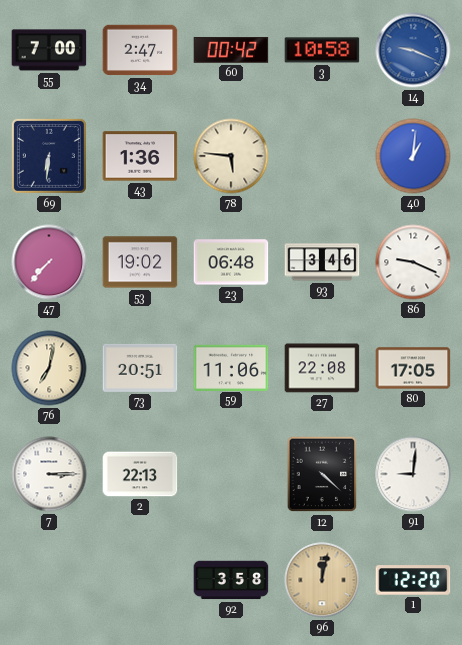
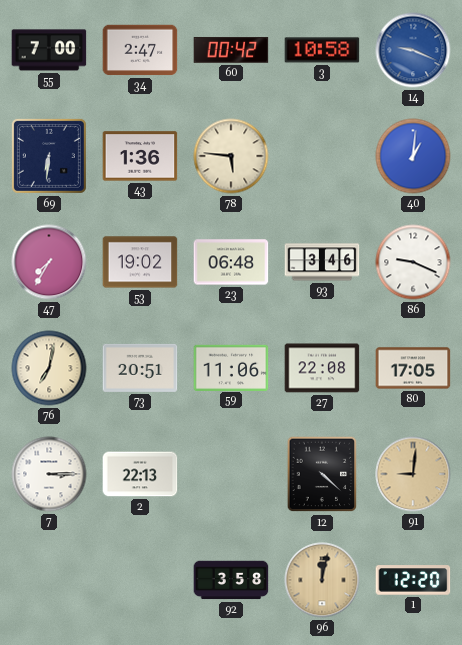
47: 7:37 -> 7:35
91 dial: white -> champagne
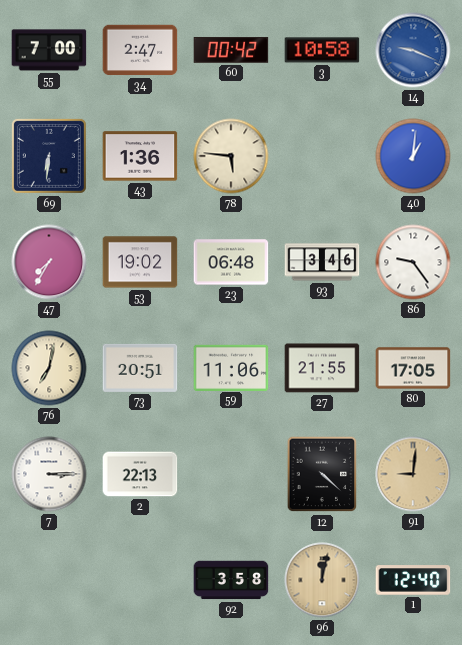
86: 9:19 -> 9:24
27: 22:08 -> 21:55
1: 12:20 -> 12:40
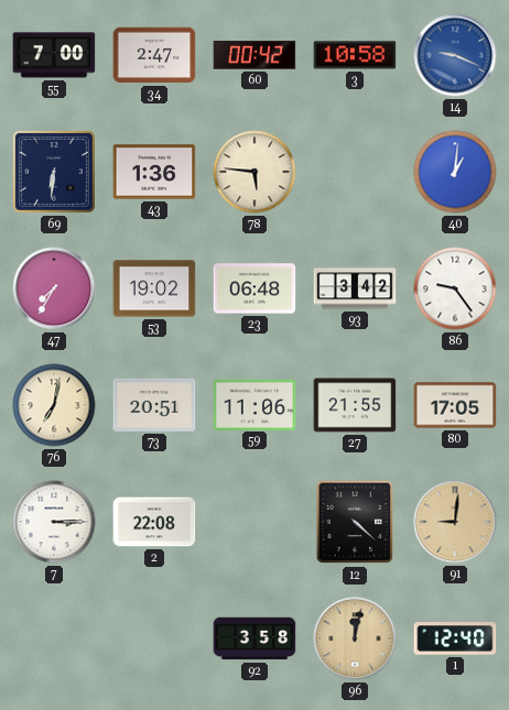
93: 3:46 -> 3:42
2: 22:13 -> 22:08
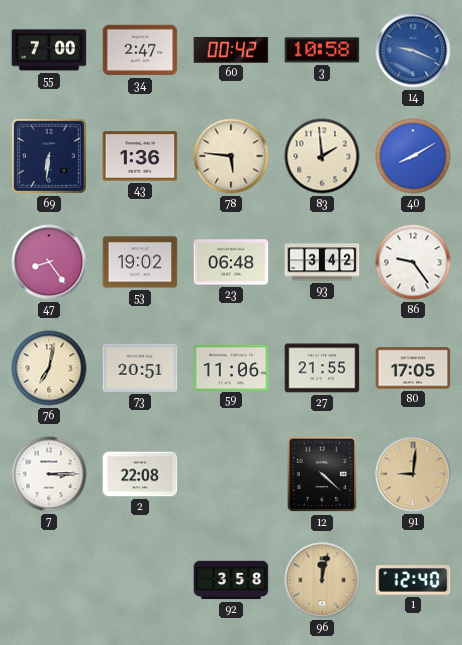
83: none -> 1:59
40: 1:01 -> 8:10
47: 7:35 -> 8:24
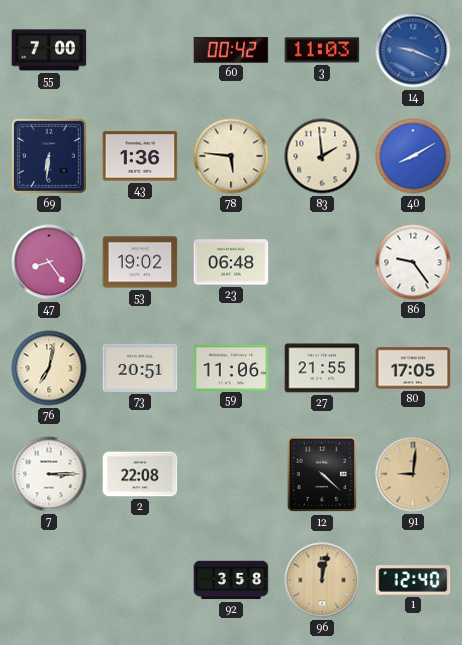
34: 2:47 -> none
3: 10:58 -> 11:03
93: 3:42 -> none
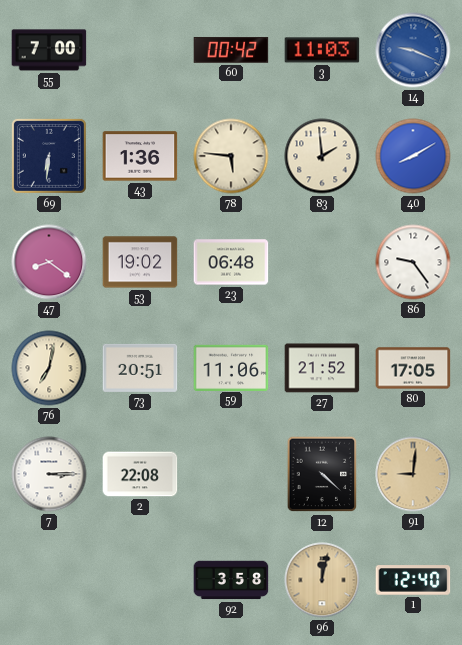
47: 8:24 -> 8:21
27: 21:55 -> 21:52
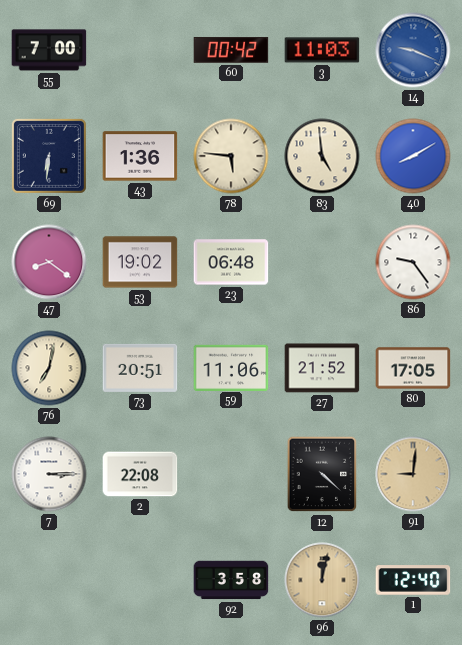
83: 1:59 -> 4:59
